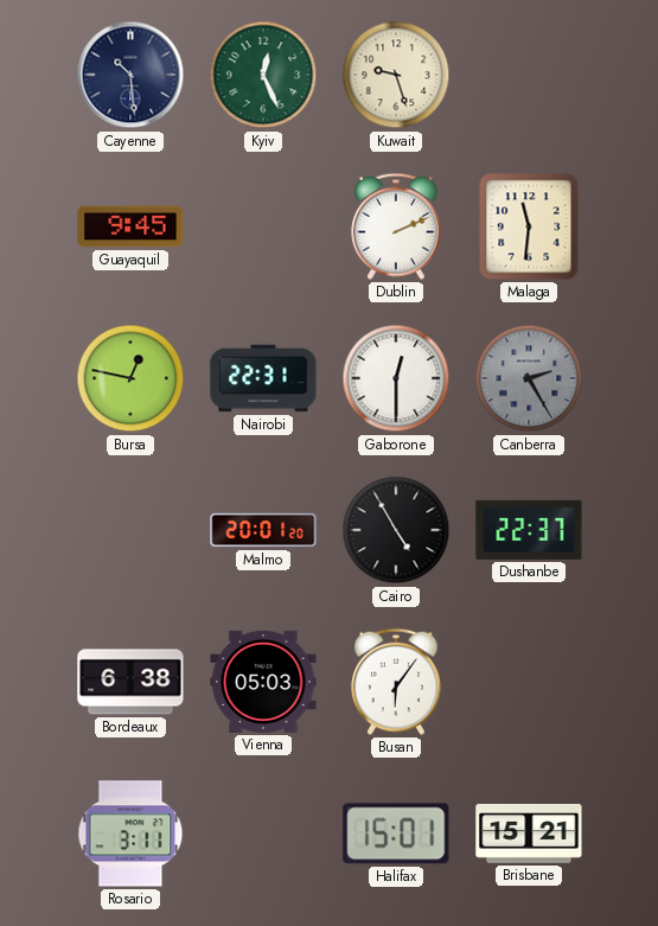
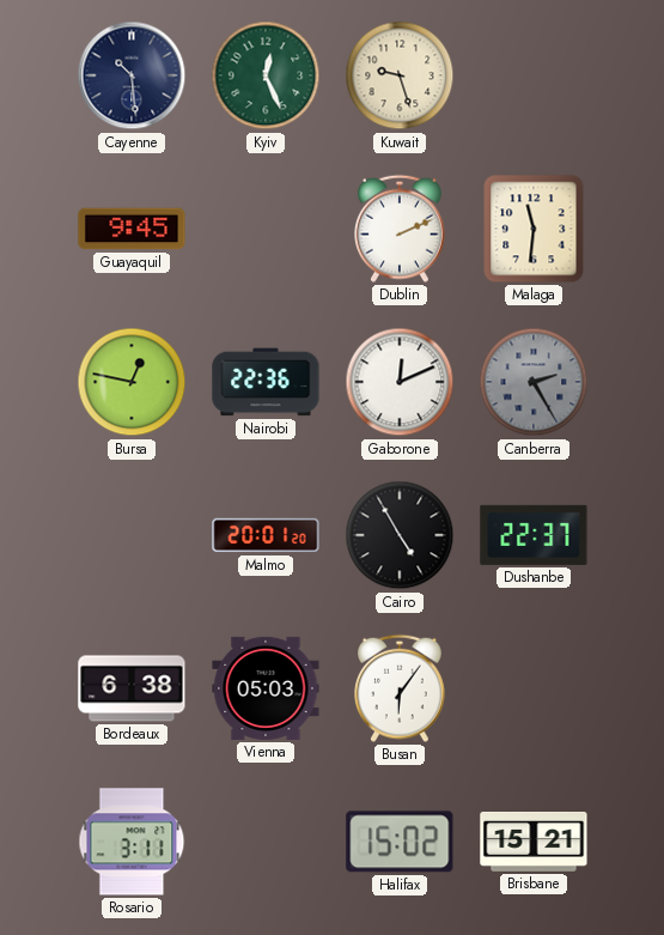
Nairobi: 22:31 -> 22:36
Gaborone: 12:30 -> 12:11
Halifax: 15:01 -> 15:02
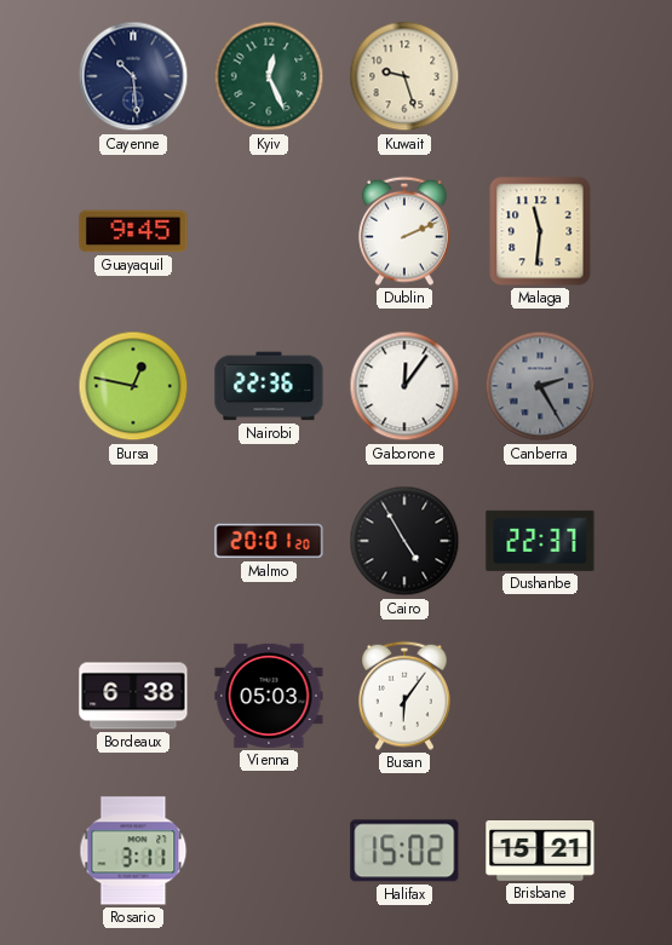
Gaborone: 12:11 -> 12:06
